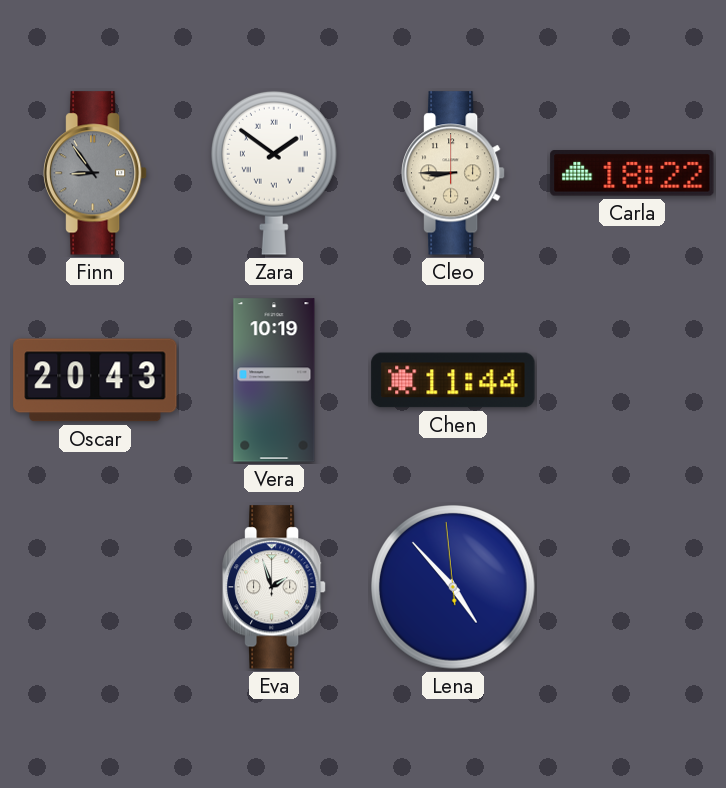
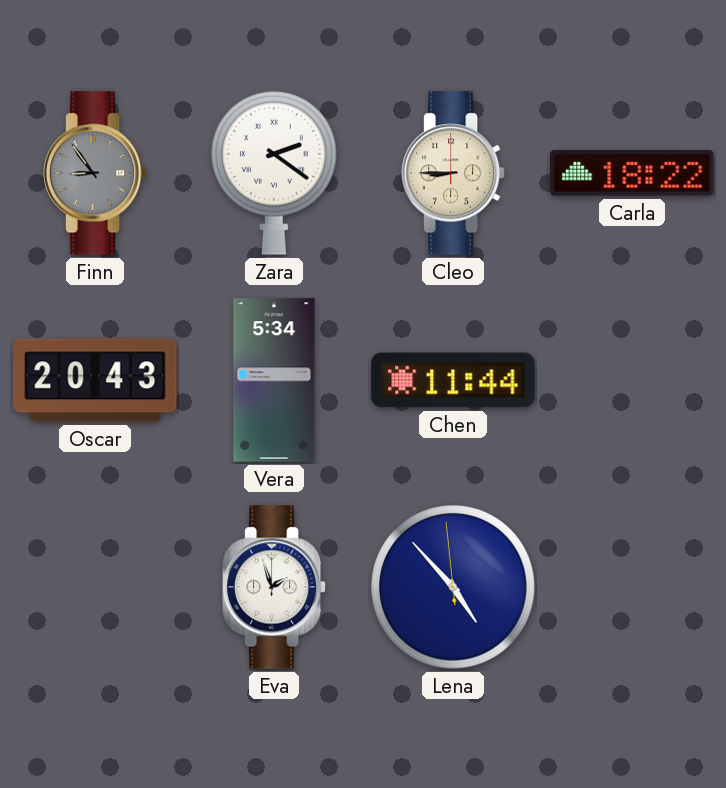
Zara: 1:51 -> 2:21
Vera: 10:19 -> 5:34
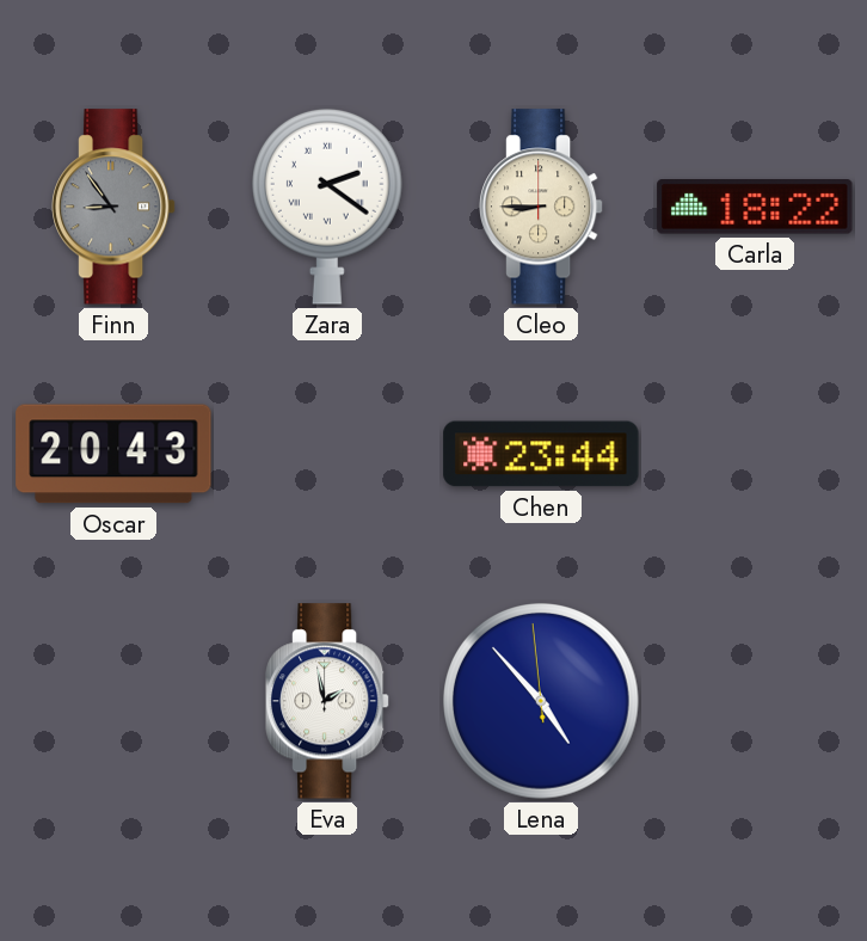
Vera: 5:34 -> none
Chen: 11:44 -> 23:44
Eva: 1:57 -> 1:58
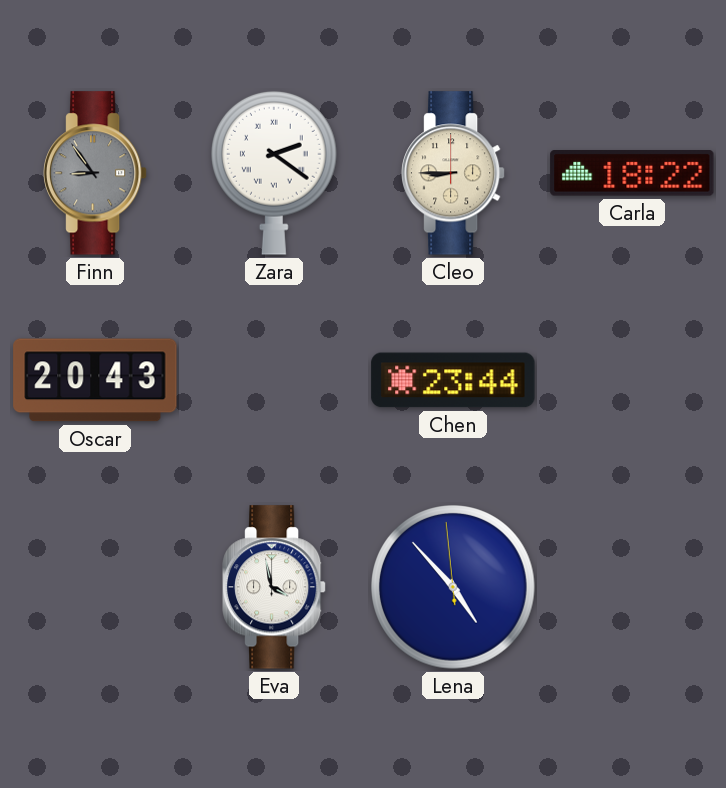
Eva: 1:58 -> 3:58
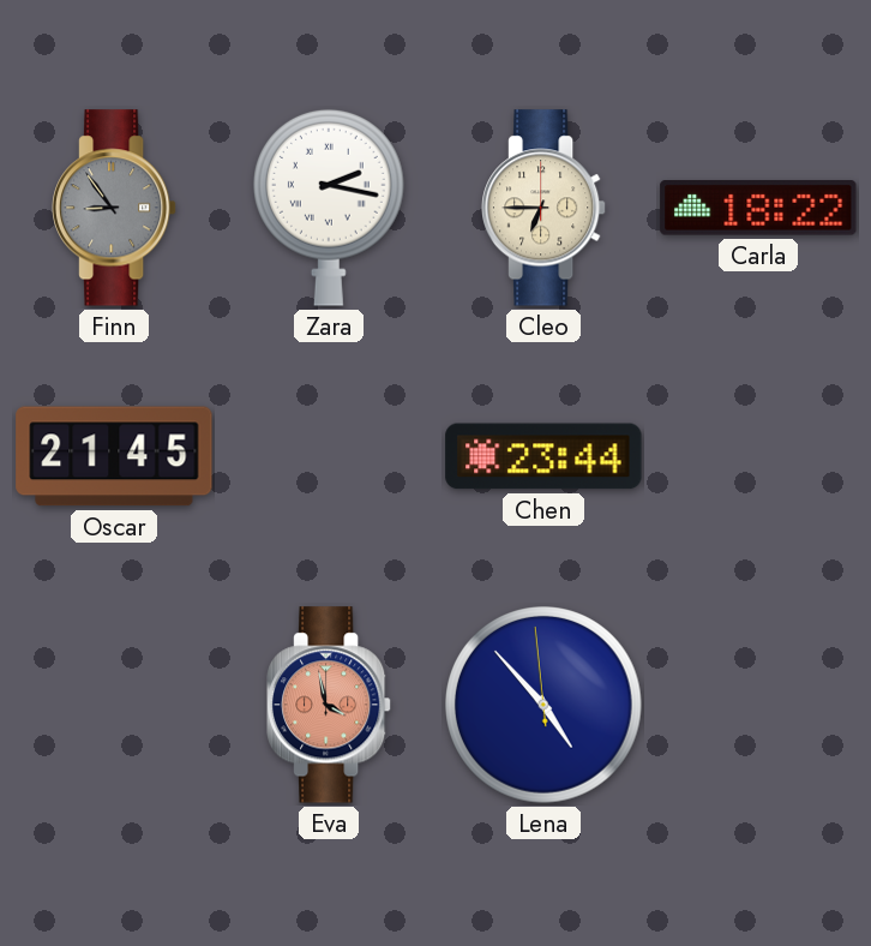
Zara: 2:21 -> 2:17
Cleo: 8:45 -> 6:45
Oscar: 20:43 -> 21:45
Eva dial: white -> salmon
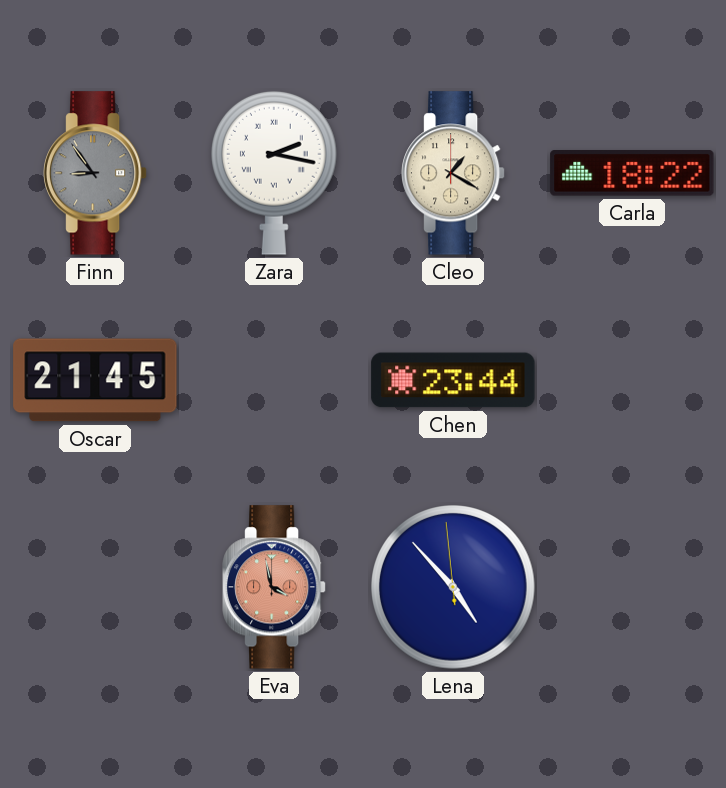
Cleo: 6:45 -> 1:20
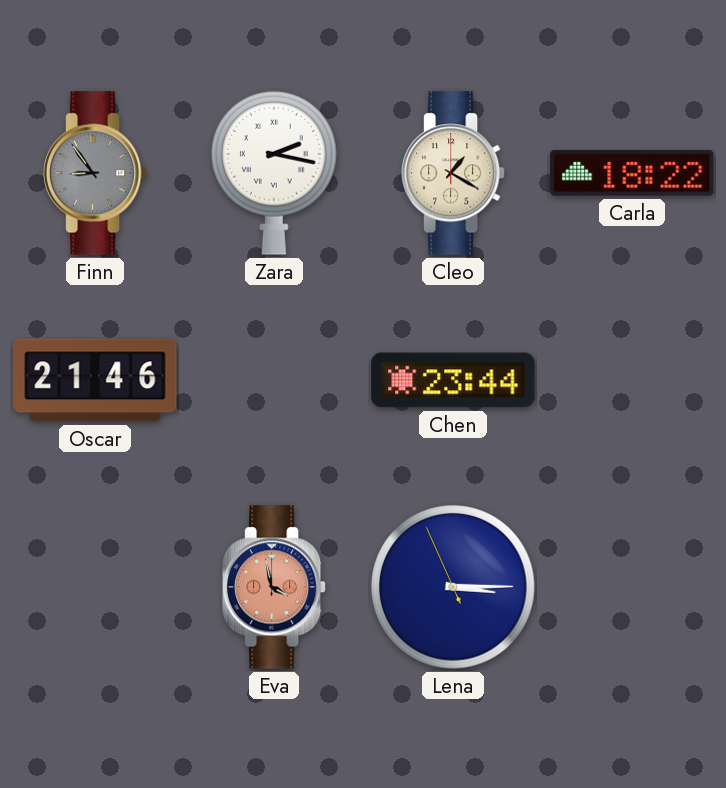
Oscar: 21:45 -> 21:46
Lena: 4:52 -> 3:14
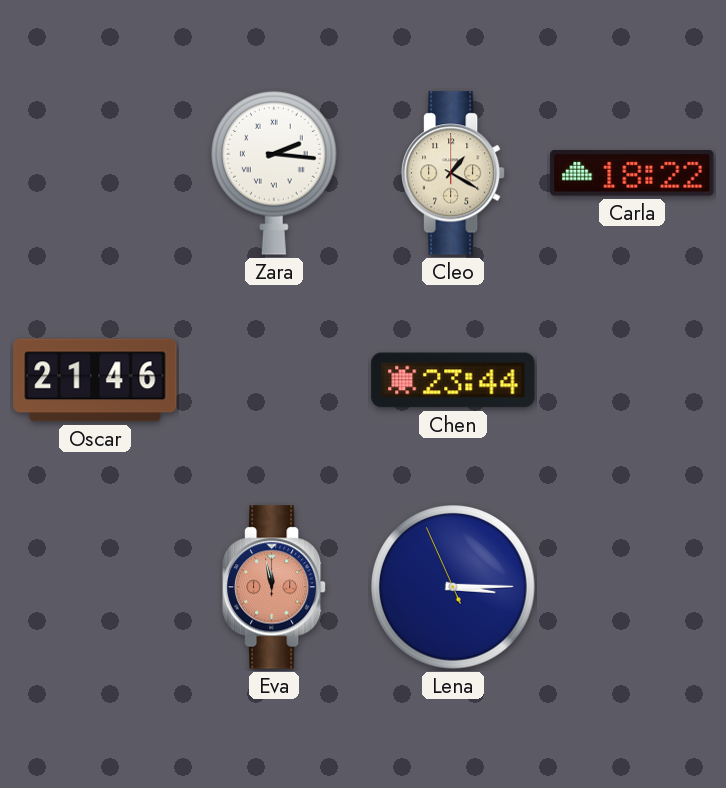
Finn: 8:54 -> none
Zara: 2:17 -> 2:16
Eva: 3:58 -> 11:58
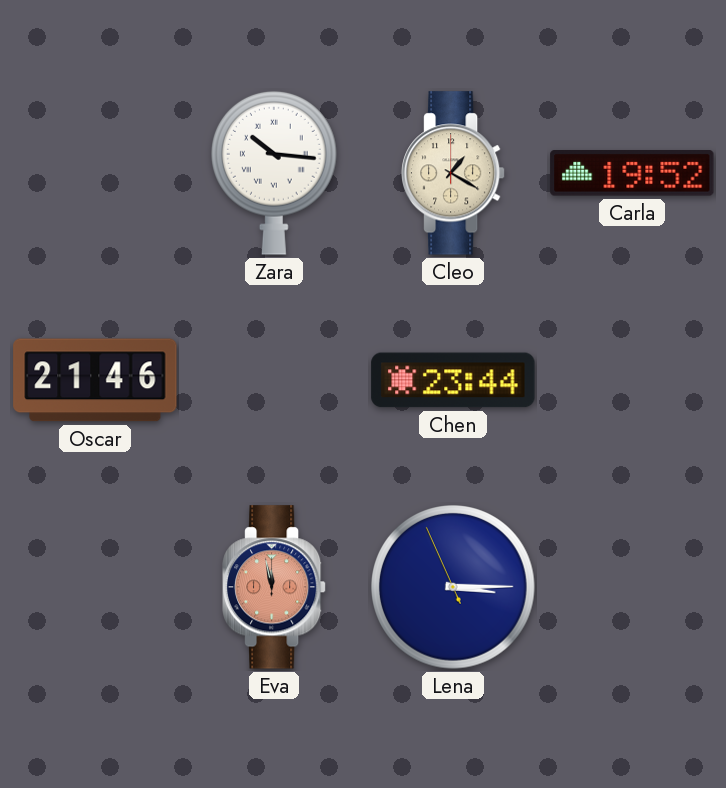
Zara: 2:16 -> 10:16
Carla: 18:22 -> 19:52
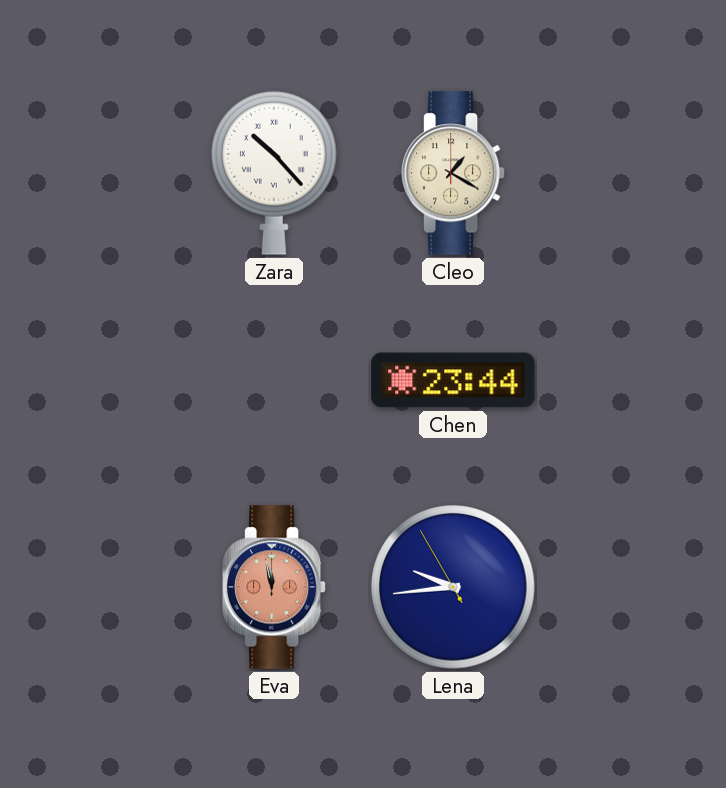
Zara: 10:16 -> 10:23
Carla: 19:52 -> none
Oscar: 21:46 -> none
Lena: 3:14 -> 9:43
